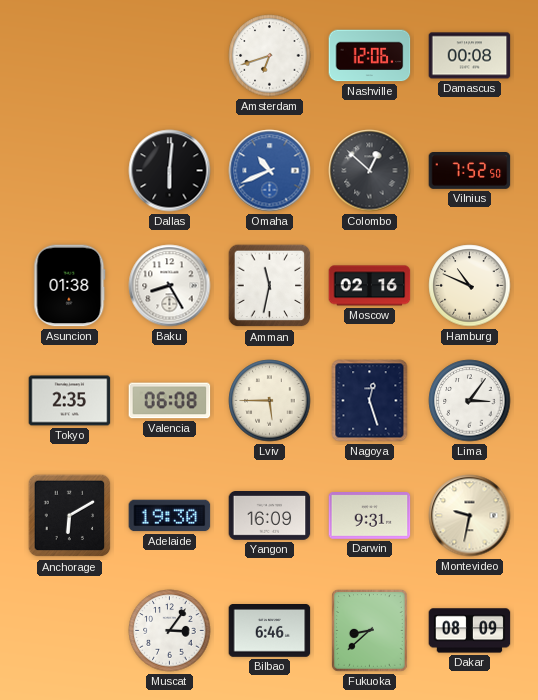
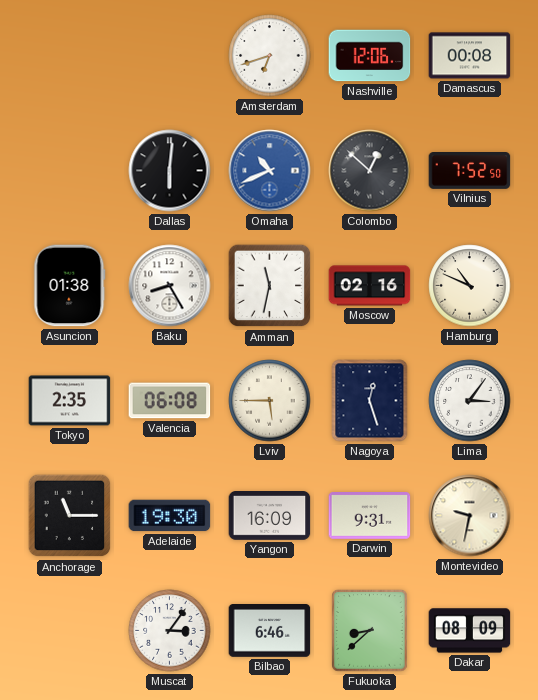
Anchorage: 6:10 -> 11:15
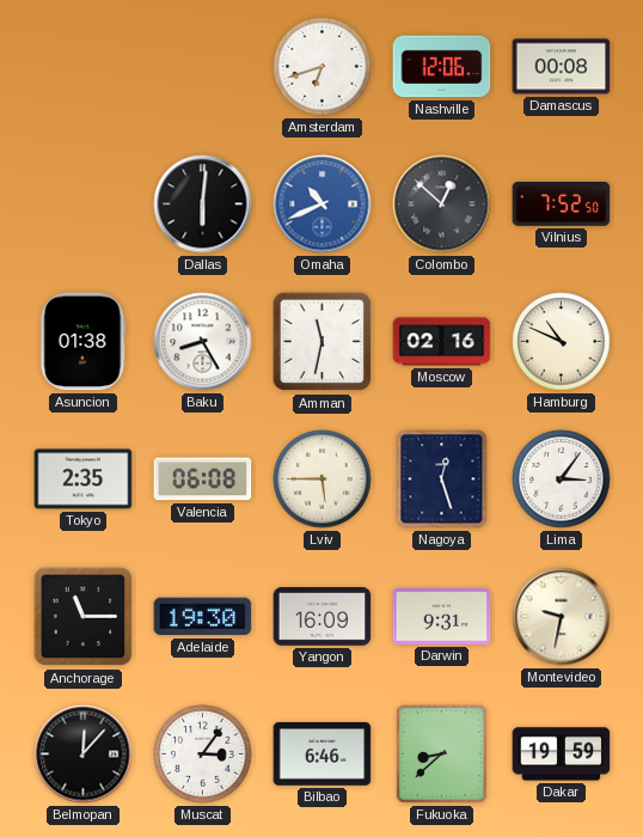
Belmopan: none -> 12:07
Dakar: 08:09 -> 19:59
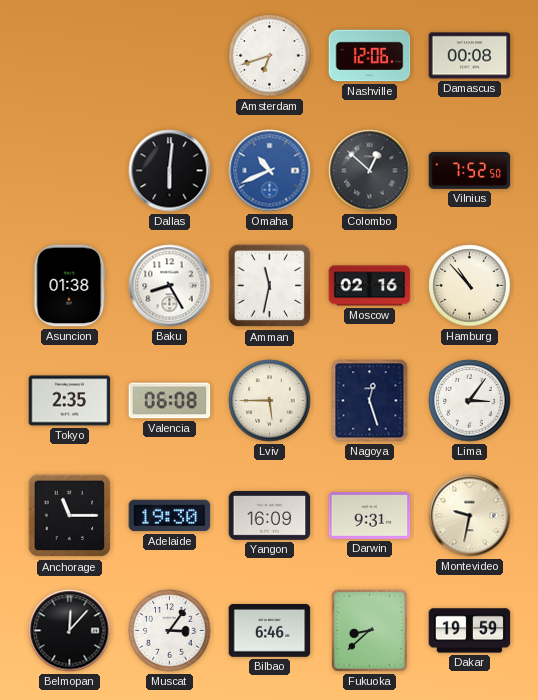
Hamburg: 10:49 -> 10:53
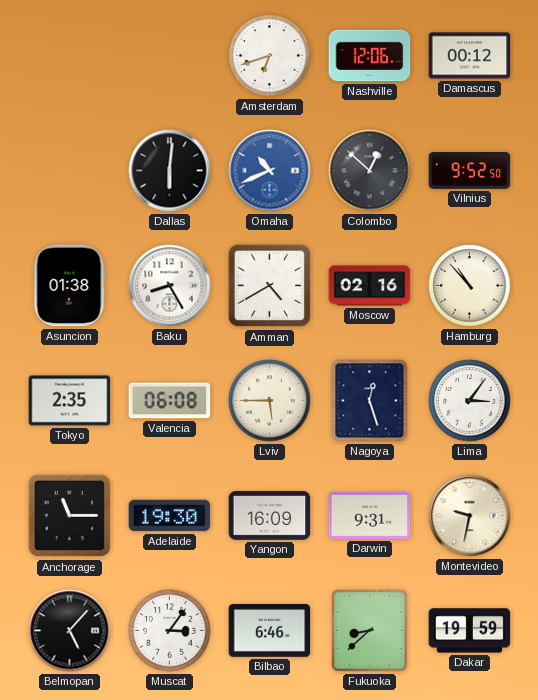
Damascus: 00:08 -> 00:12
Vilnius: 7:52 -> 9:52
Amman: 11:32 -> 4:40
Belmopan: 12:07 -> 5:07
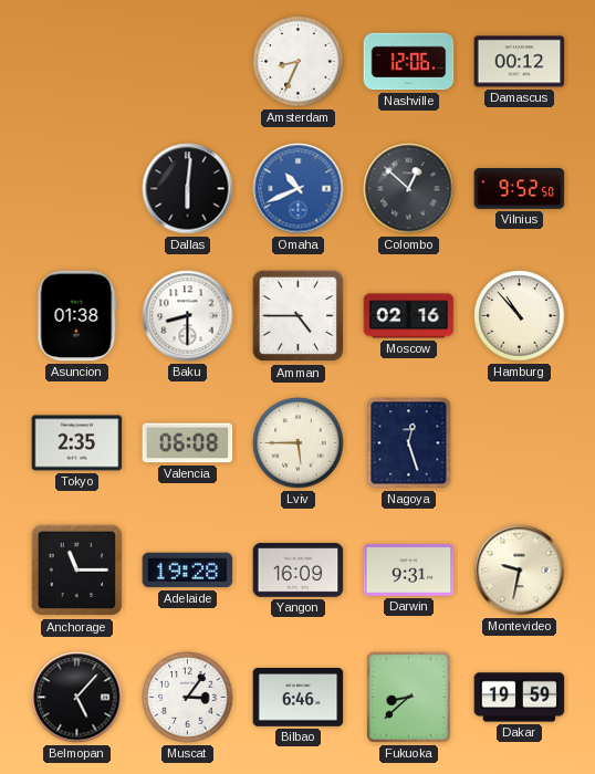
Amsterdam: 6:42 -> 8:34
Baku: 8:25 -> 8:30
Amman: 4:40 -> 4:45
Lima: 3:06 -> none
Adelaide: 19:30 -> 19:28
